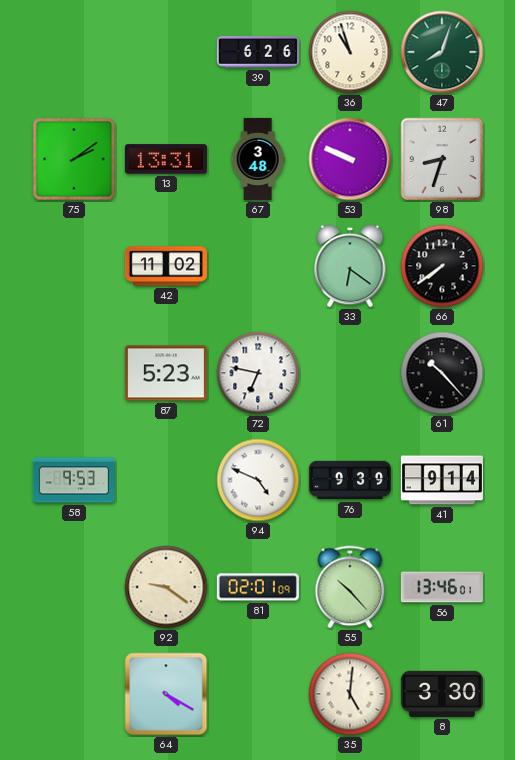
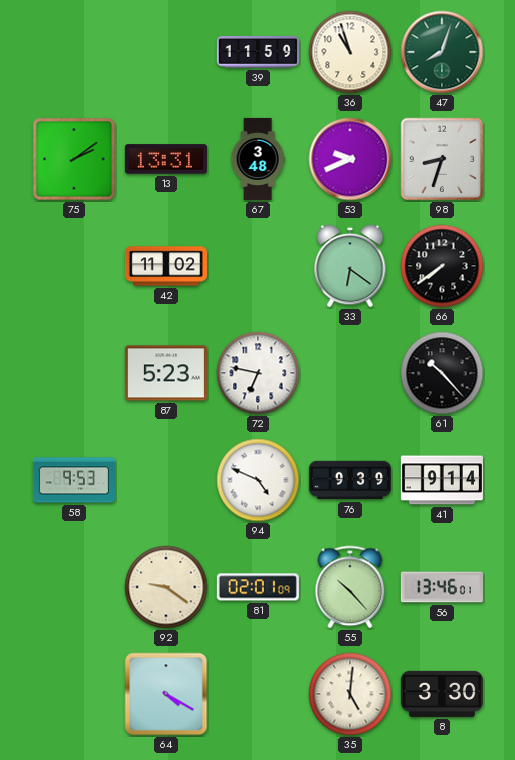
39: 6:26 -> 11:59
53: 9:49 -> 9:41
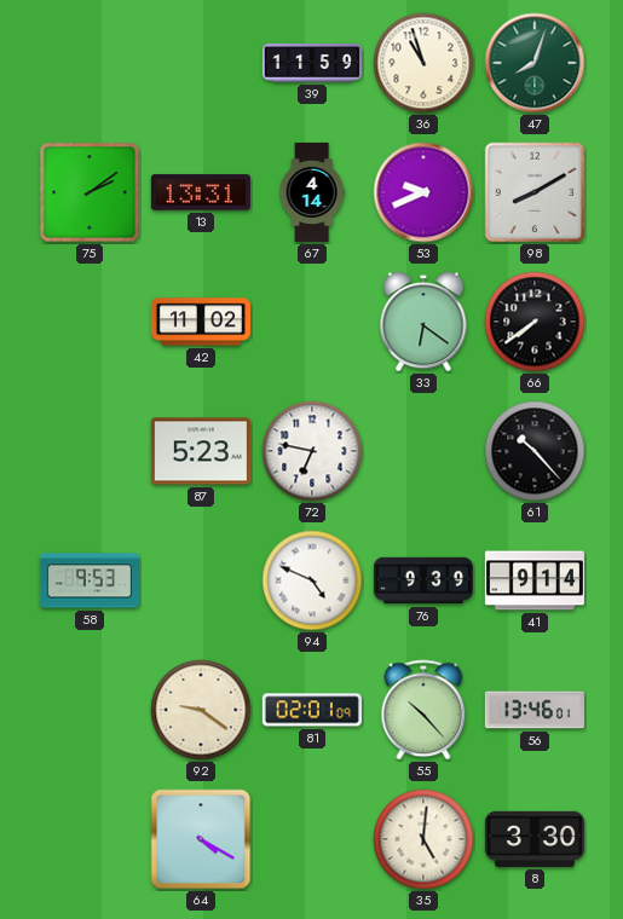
67: 3:48 -> 4:14
98: 8:33 -> 8:10
